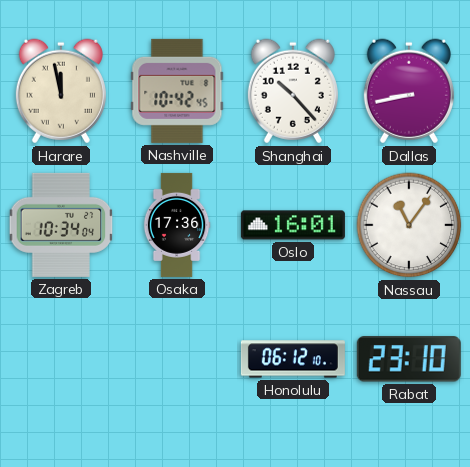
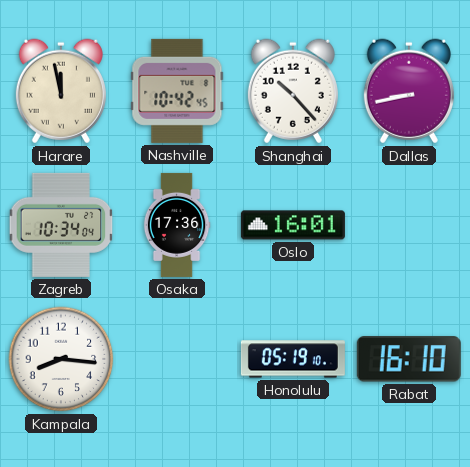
Nassau: 11:06 -> none
Kampala: none -> 8:16
Honolulu: 06:12 -> 05:19
Rabat: 23:10 -> 16:10
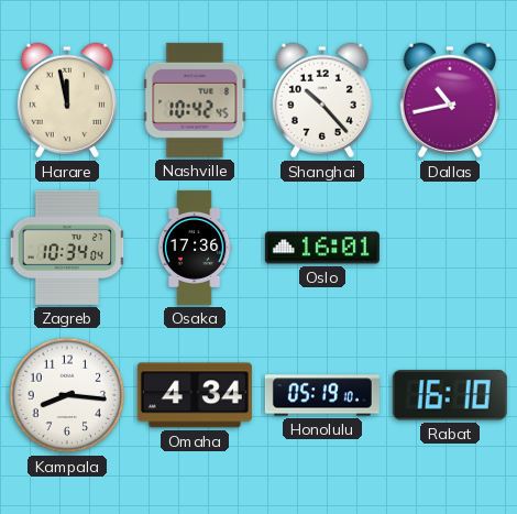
Dallas: 8:43 -> 10:43
Omaha: none -> 4:34
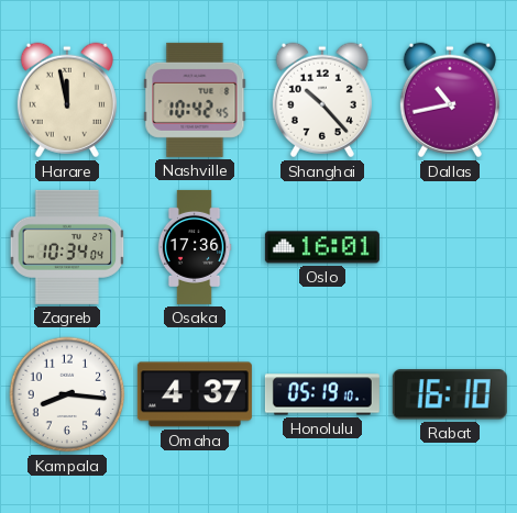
Omaha: 4:34 -> 4:37
